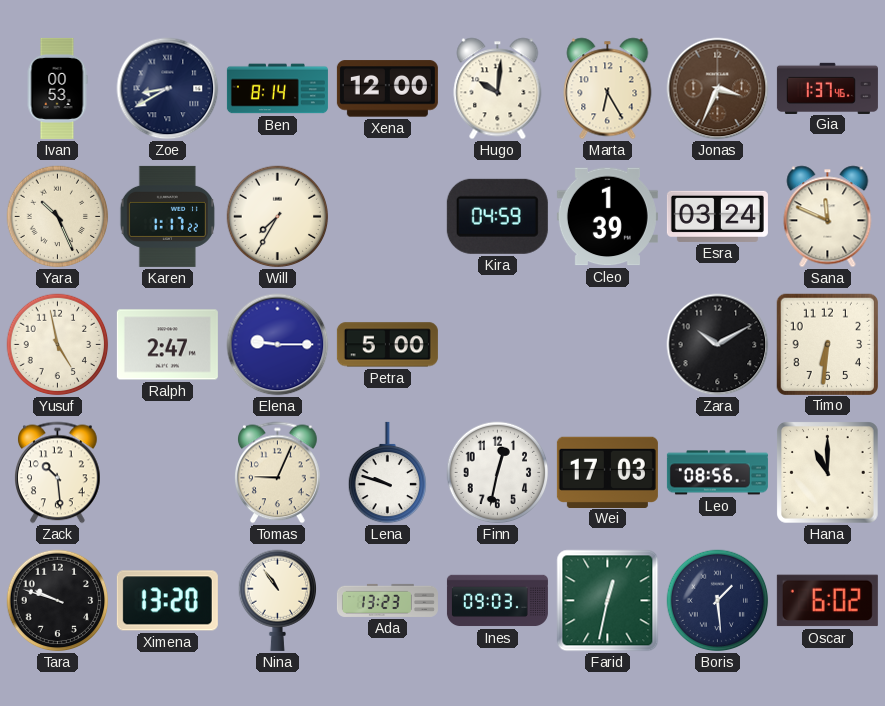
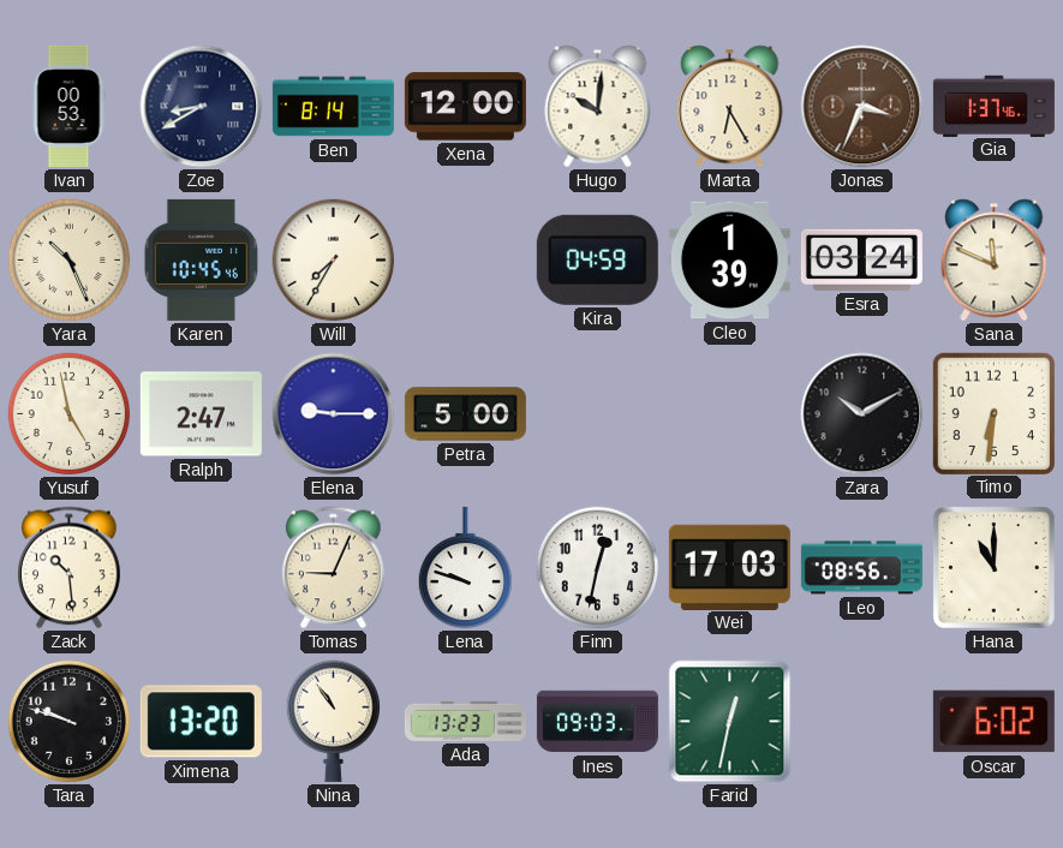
Karen: 1:17 -> 10:45
Boris: 1:29 -> none
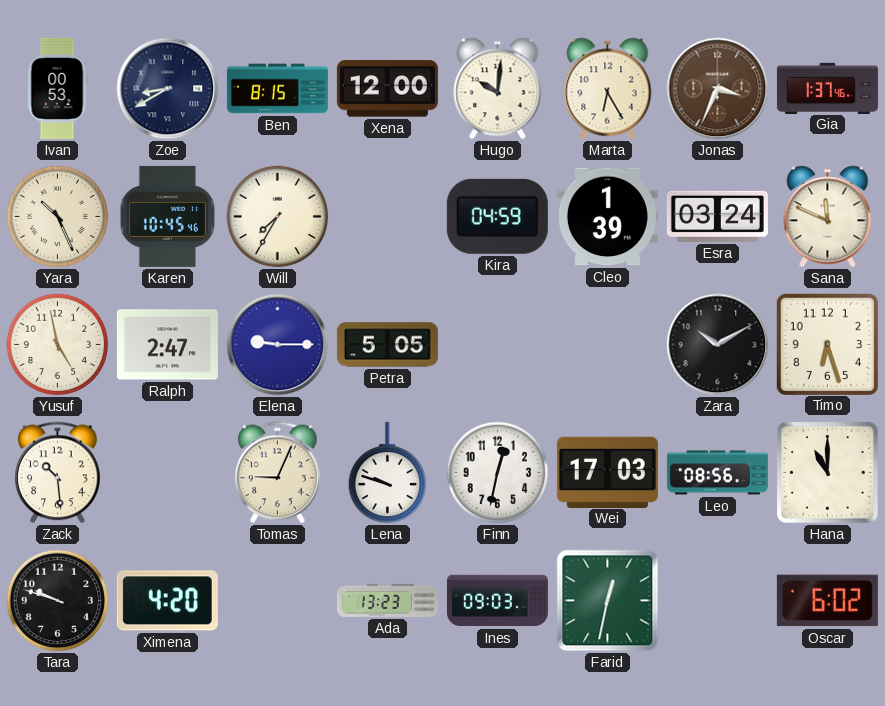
Ben: 8:14 -> 8:15
Petra: 5:00 -> 5:05
Timo: 6:31 -> 6:27
Ximena: 13:20 -> 4:20
Nina: 10:54 -> none
